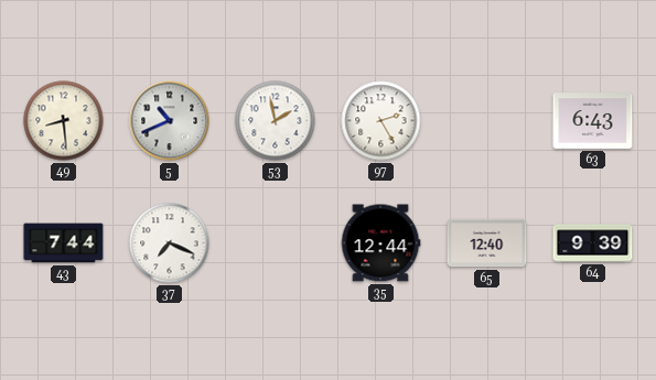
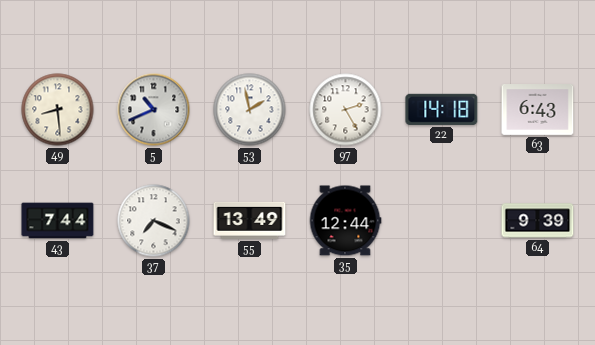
22: none -> 14:18
55: none -> 13:49
65: 12:40 -> none
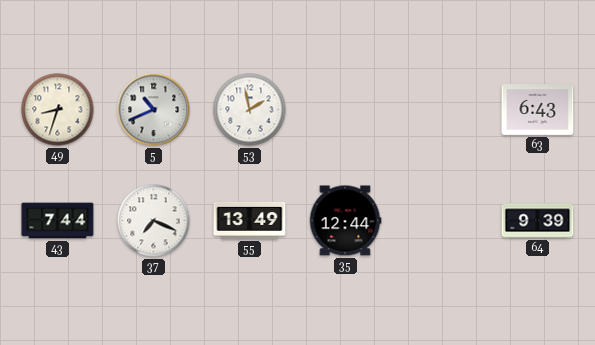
49: 8:29 -> 8:33
97: 2:25 -> none
22: 14:18 -> none
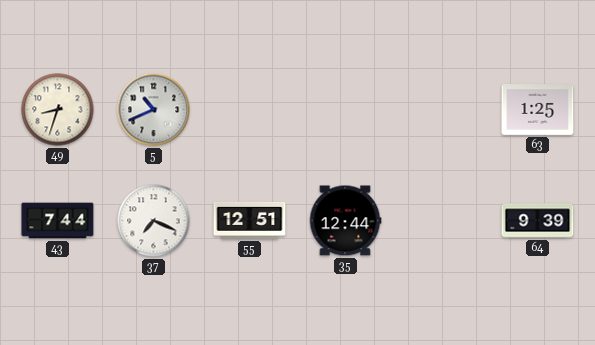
53: 1:58 -> none
63: 6:43 -> 1:25
55: 13:49 -> 12:51
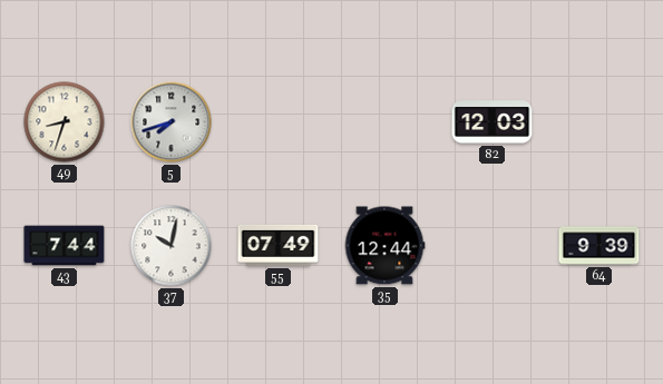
5: 10:41 -> 7:42
82: none -> 12:03
63: 1:25 -> none
37: 7:19 -> 10:02
55: 12:51 -> 07:49
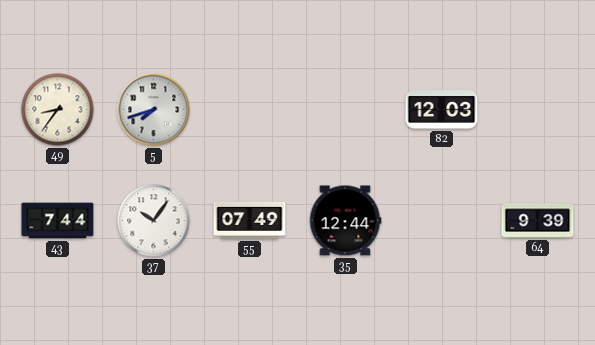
49: 8:33 -> 8:36
37: 10:02 -> 10:06
